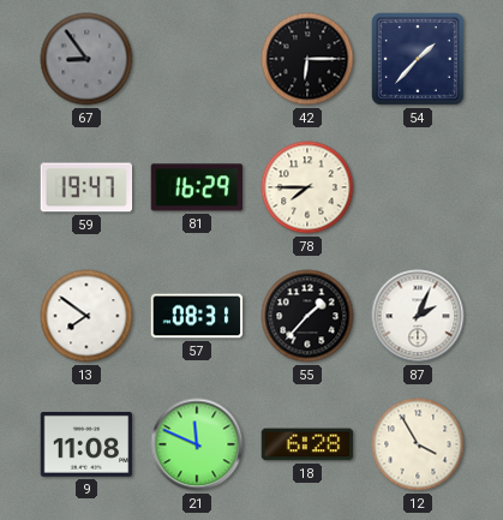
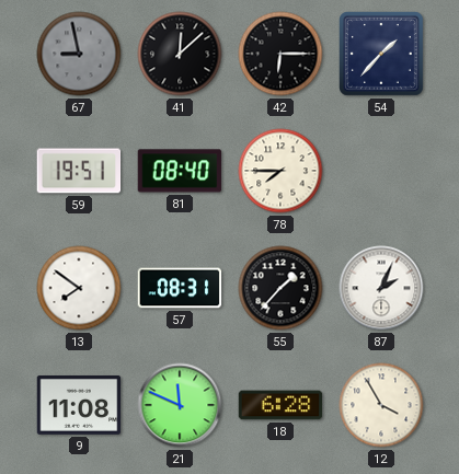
67: 8:54 -> 8:58
41: none -> 12:08
59: 19:47 -> 19:51
81: 16:29 -> 08:40
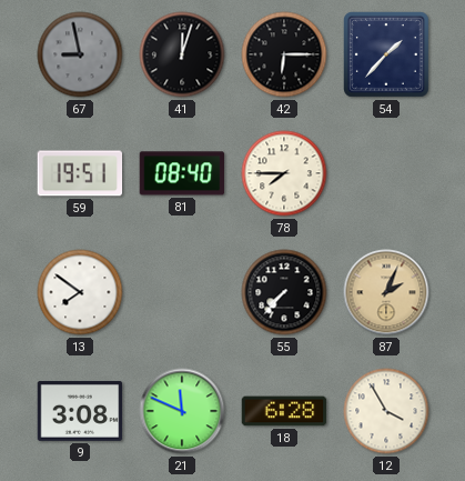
41: 12:08 -> 12:03
57: 08:31 -> none
55: 1:37 -> 7:37
87 dial: white -> champagne
9: 11:08 -> 3:08
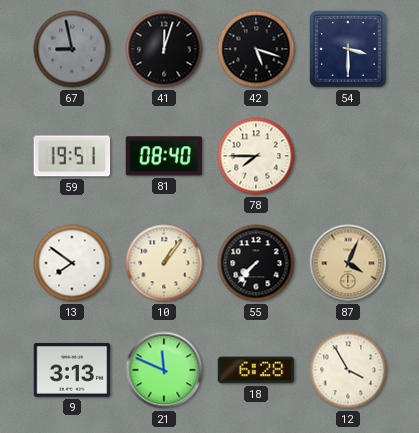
42: 6:15 -> 5:18
54: 1:37 -> 3:30
10: none -> 1:06
87: 2:04 -> 4:04
9: 3:08 -> 3:13
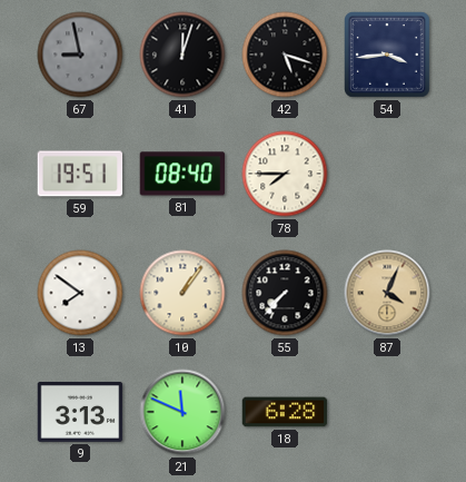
54: 3:30 -> 3:44
12: 3:55 -> none
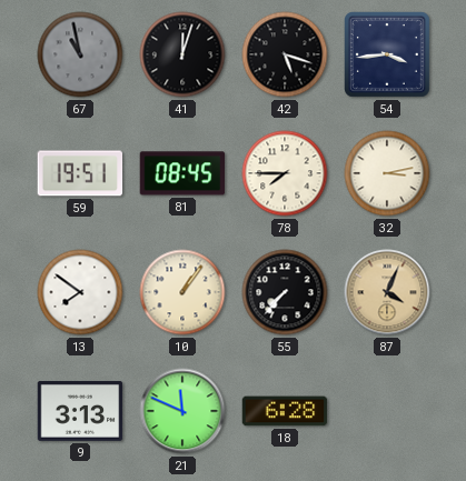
67: 8:58 -> 10:58
81: 08:40 -> 08:45
32: none -> 3:13
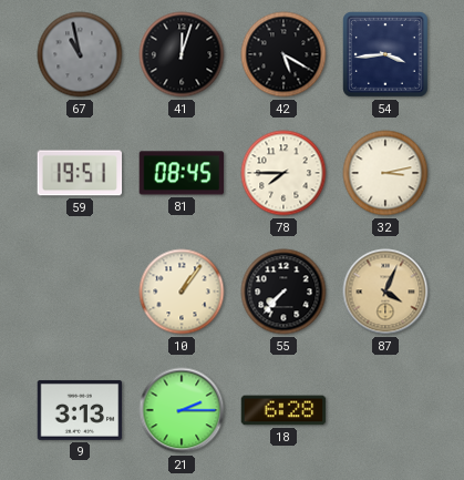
42: 5:18 -> 5:20
13: 7:51 -> none
21: 11:49 -> 2:15
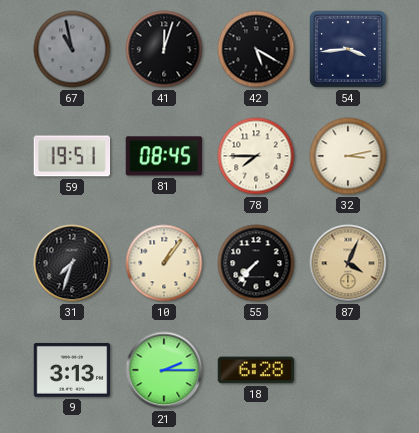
31: none -> 7:33
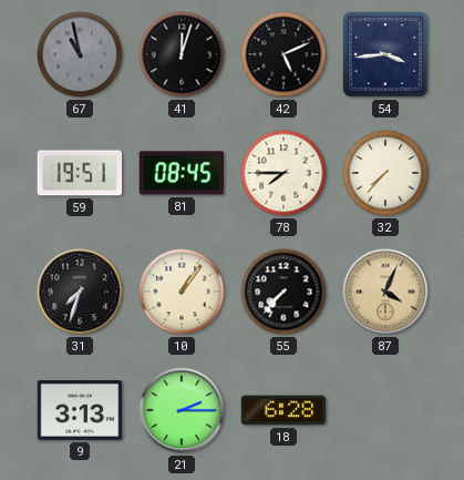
42: 5:20 -> 5:11
32: 3:13 -> 7:37
